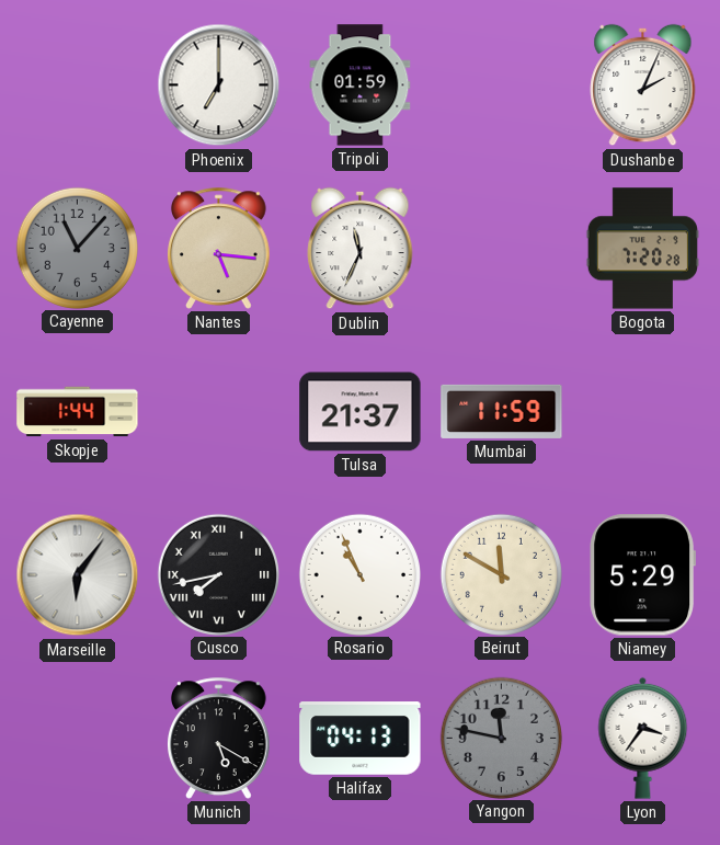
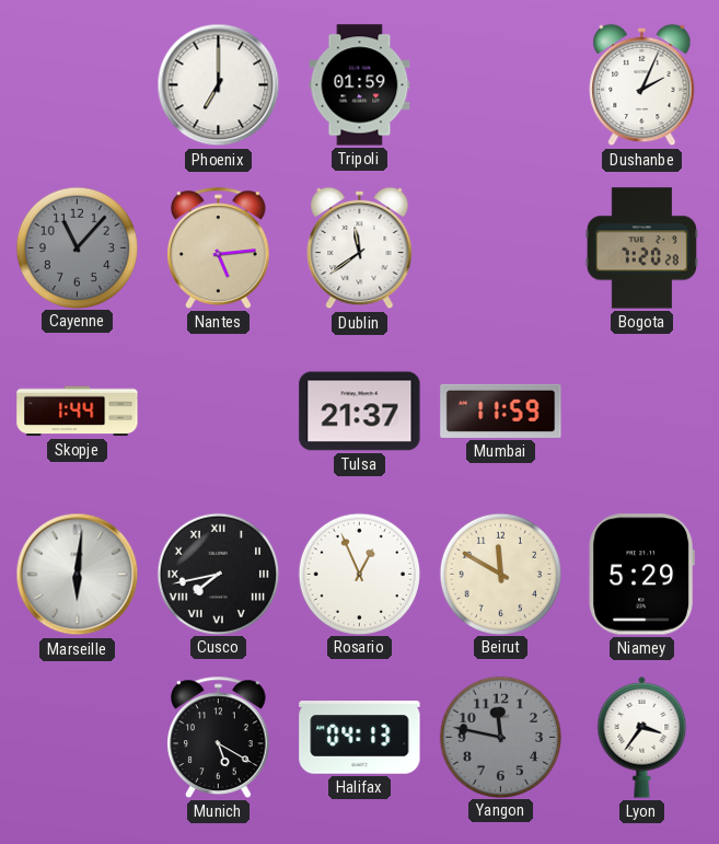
Nantes: 5:16 -> 5:14
Dublin: 11:34 -> 11:39
Marseille: 6:06 -> 6:01
Rosario: 10:56 -> 12:56
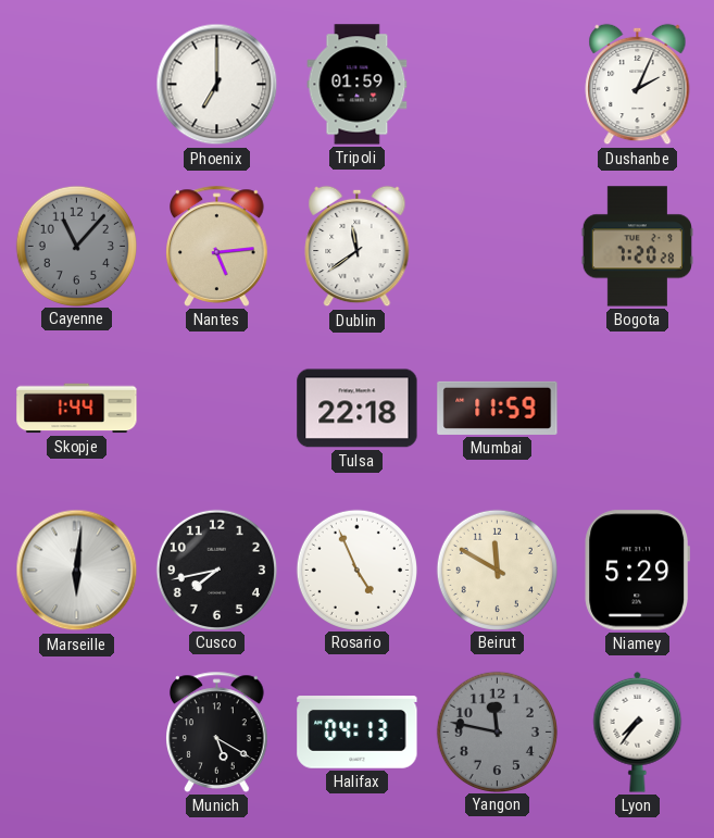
Tulsa: 21:37 -> 22:18
Cusco numerals: Roman -> Arabic
Rosario: 12:56 -> 4:56
Lyon: 3:36 -> 7:36
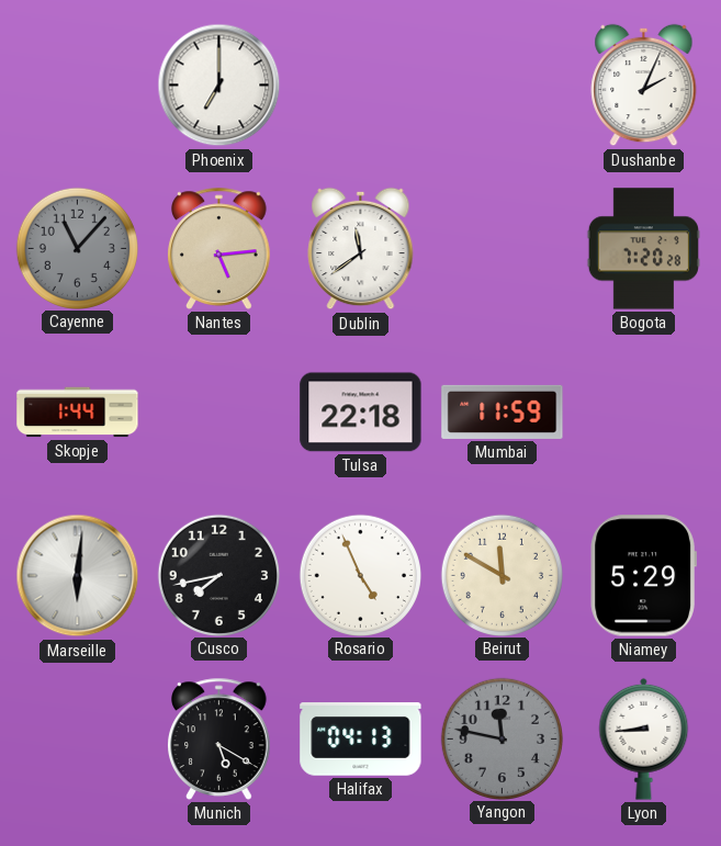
Tripoli: 01:59 -> none
Lyon: 7:36 -> 8:44
